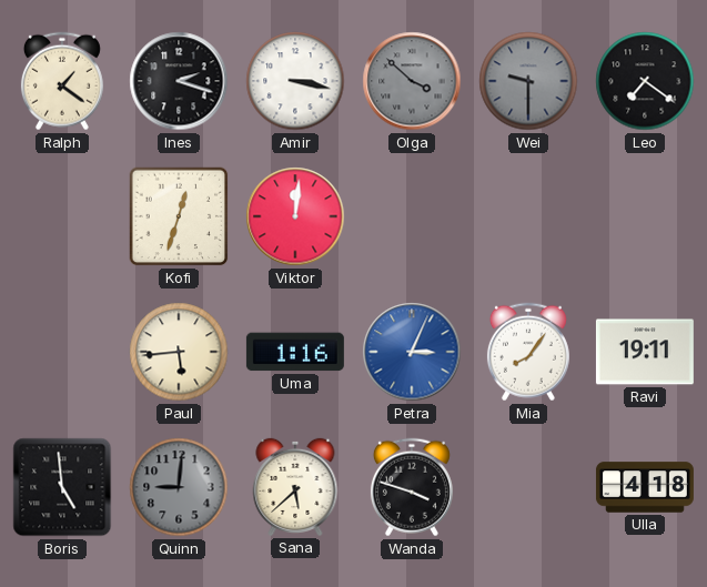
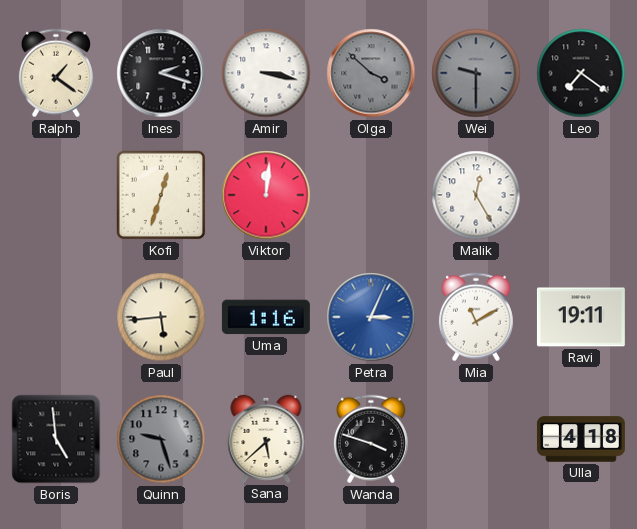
Malik: none -> 12:25
Mia: 8:06 -> 11:10
Quinn: 9:01 -> 9:27
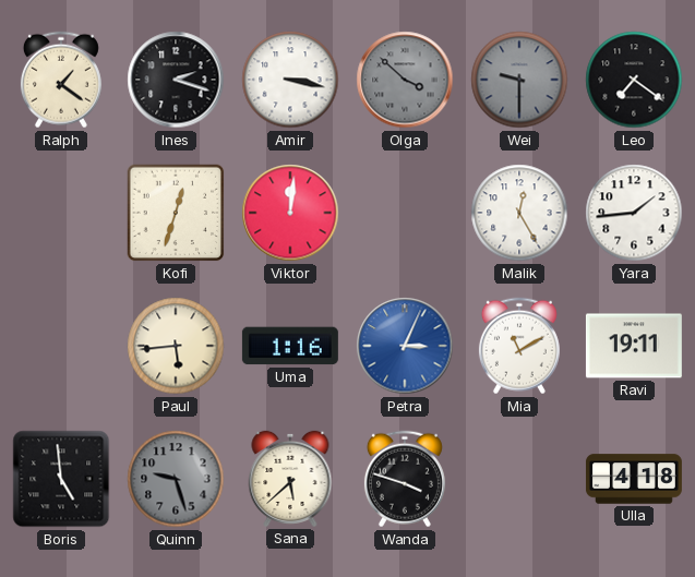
Yara: none -> 1:44
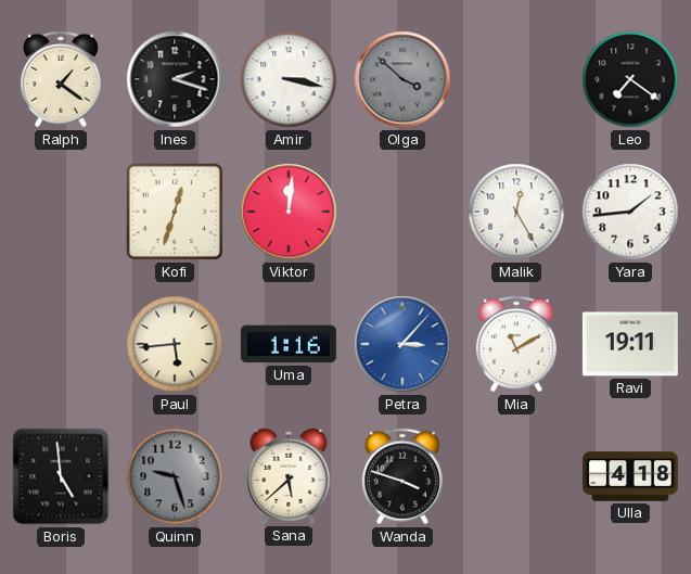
Wei: 9:30 -> none
Petra: 3:04 -> 3:07
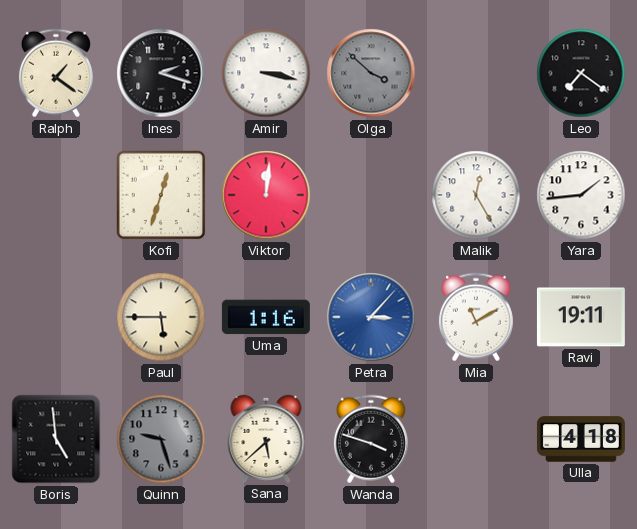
Paul: 5:44 -> 5:45
